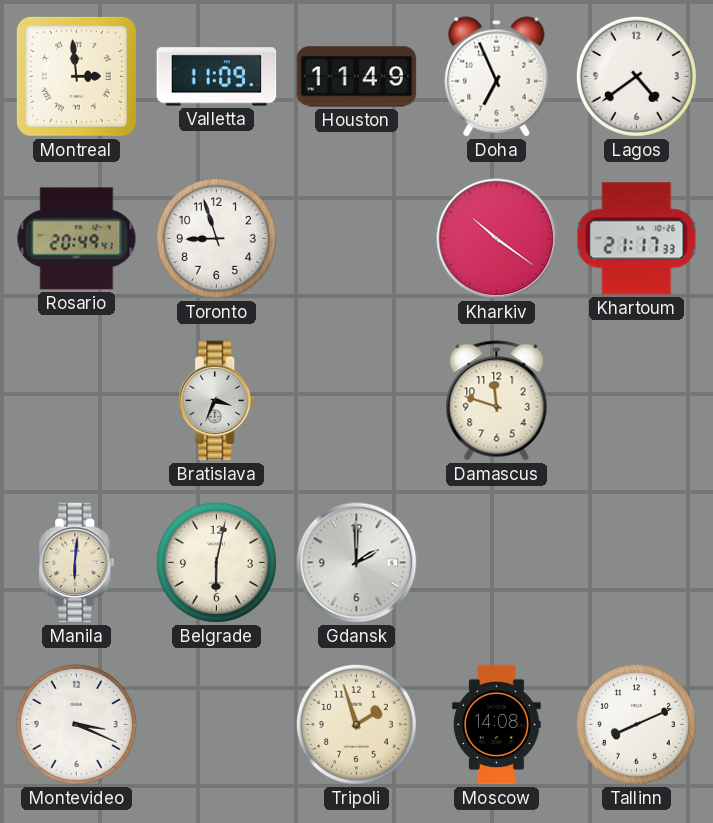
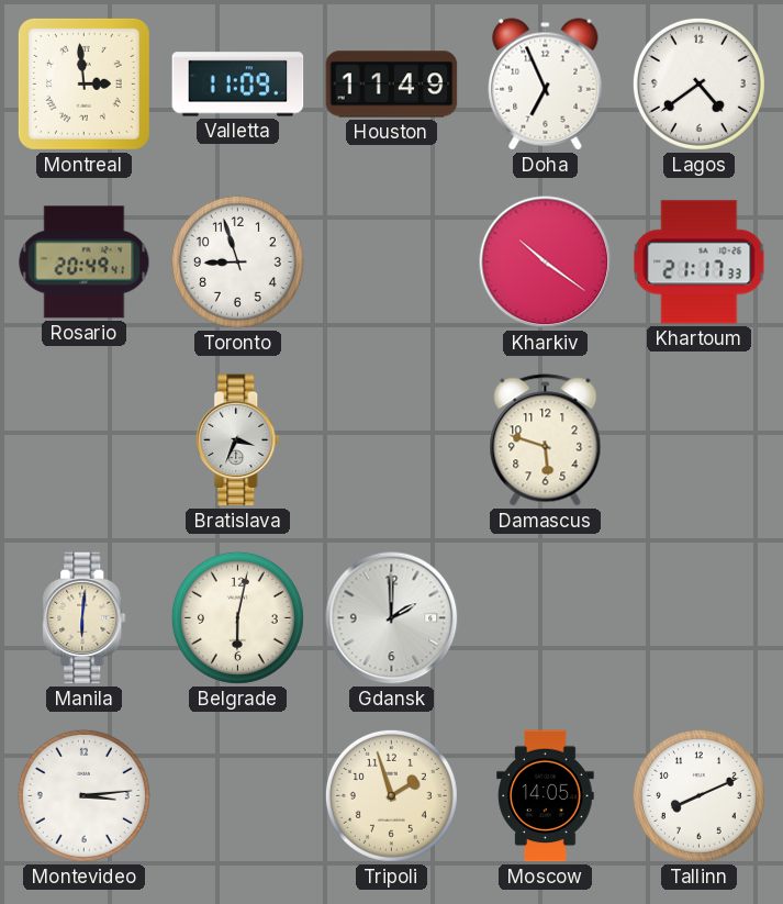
Damascus: 11:48 -> 5:48
Montevideo: 3:19 -> 3:14
Moscow: 14:08 -> 14:05
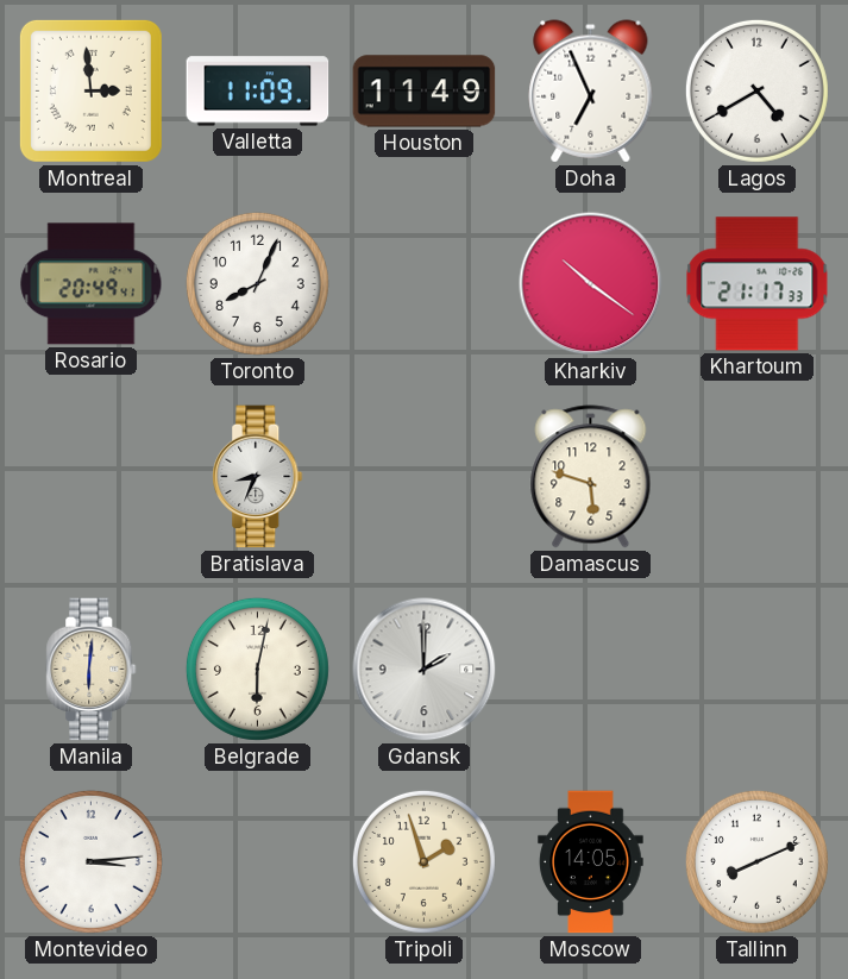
Lagos: 4:39 -> 4:40
Toronto: 8:57 -> 8:04
Bratislava: 3:34 -> 8:34
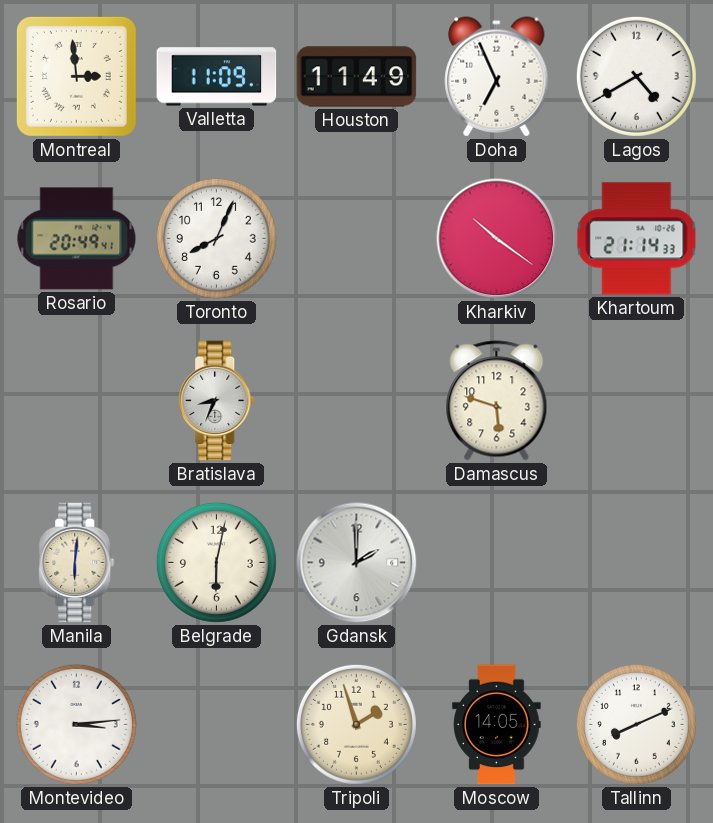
Khartoum: 21:17 -> 21:14
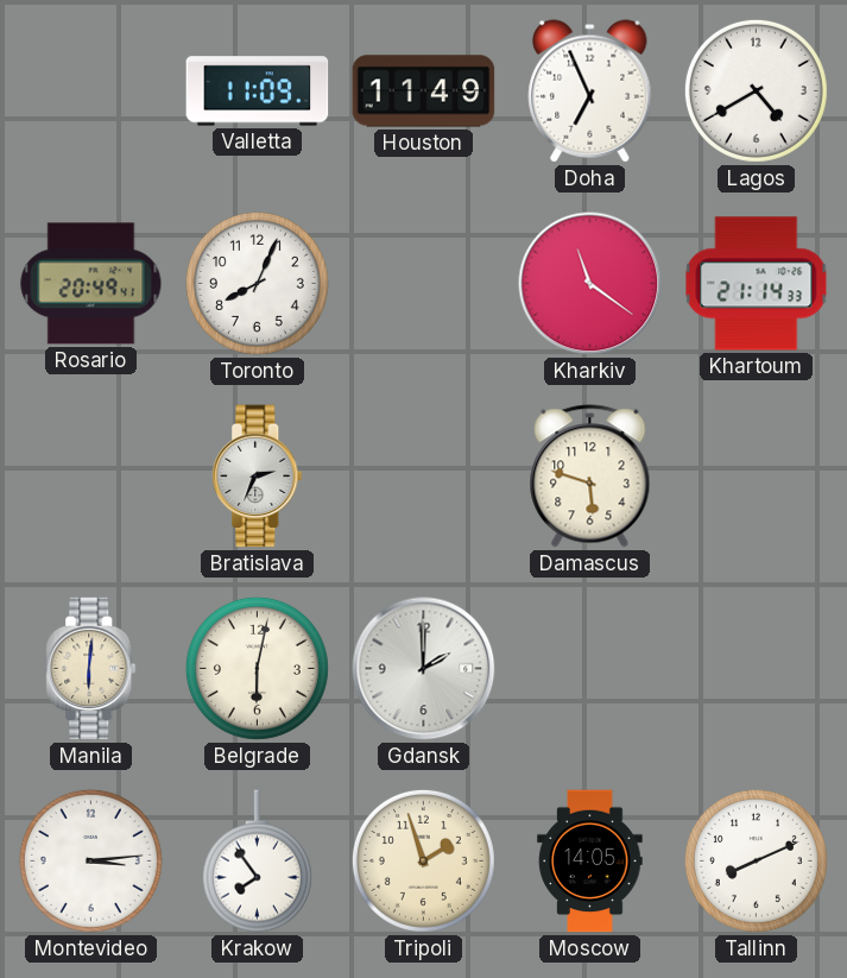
Montreal: 2:59 -> none
Kharkiv: 10:21 -> 11:21
Bratislava: 8:34 -> 2:34
Krakow: none -> 7:54
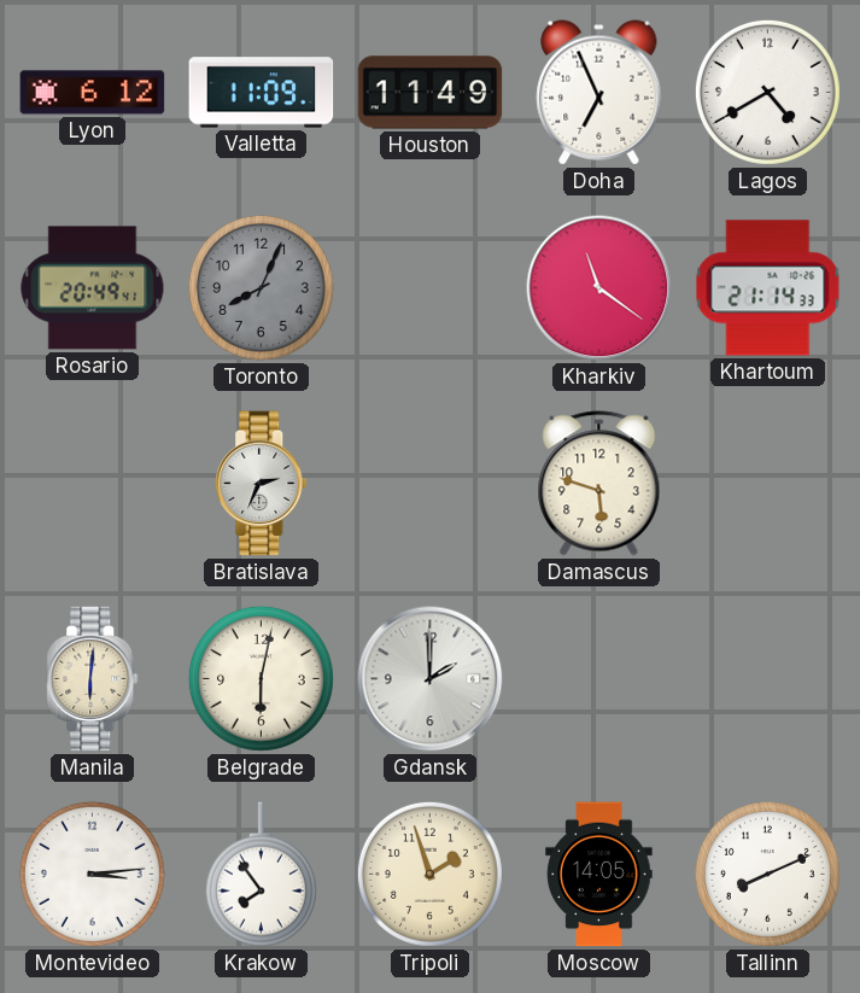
Lyon: none -> 6:12
Toronto dial: white -> grey
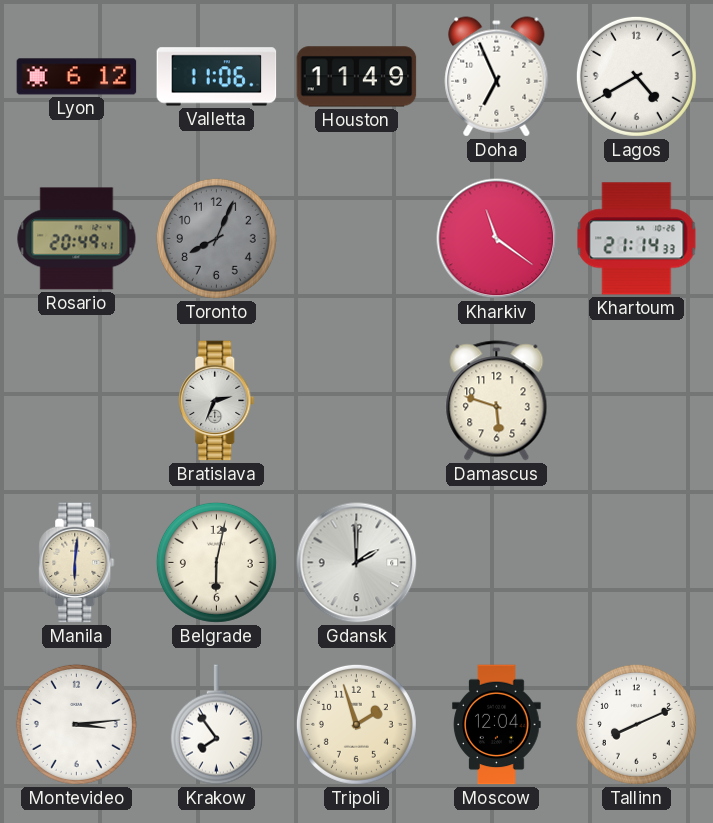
Valletta: 11:09 -> 11:06
Moscow: 14:05 -> 12:04
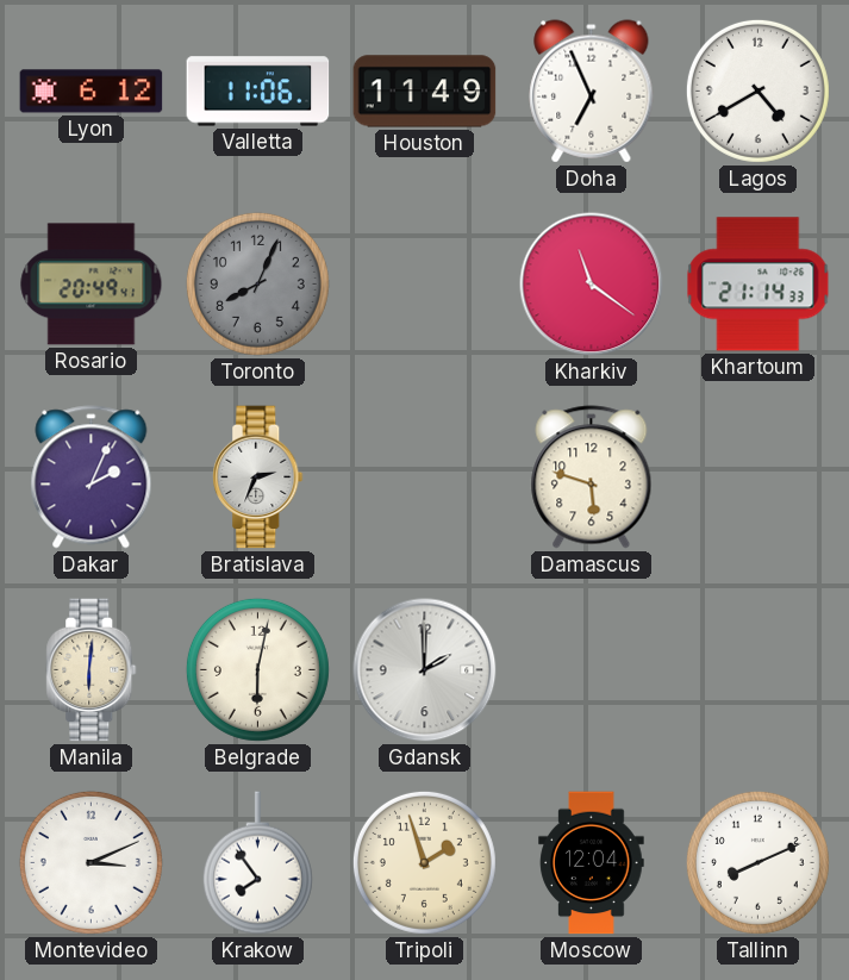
Dakar: none -> 2:04
Montevideo: 3:14 -> 3:11
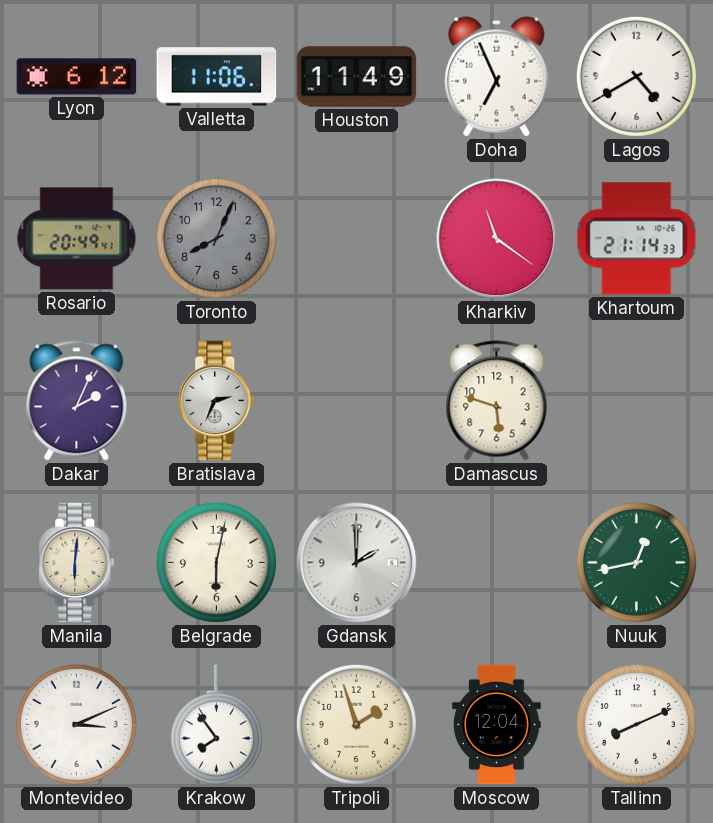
Nuuk: none -> 12:43
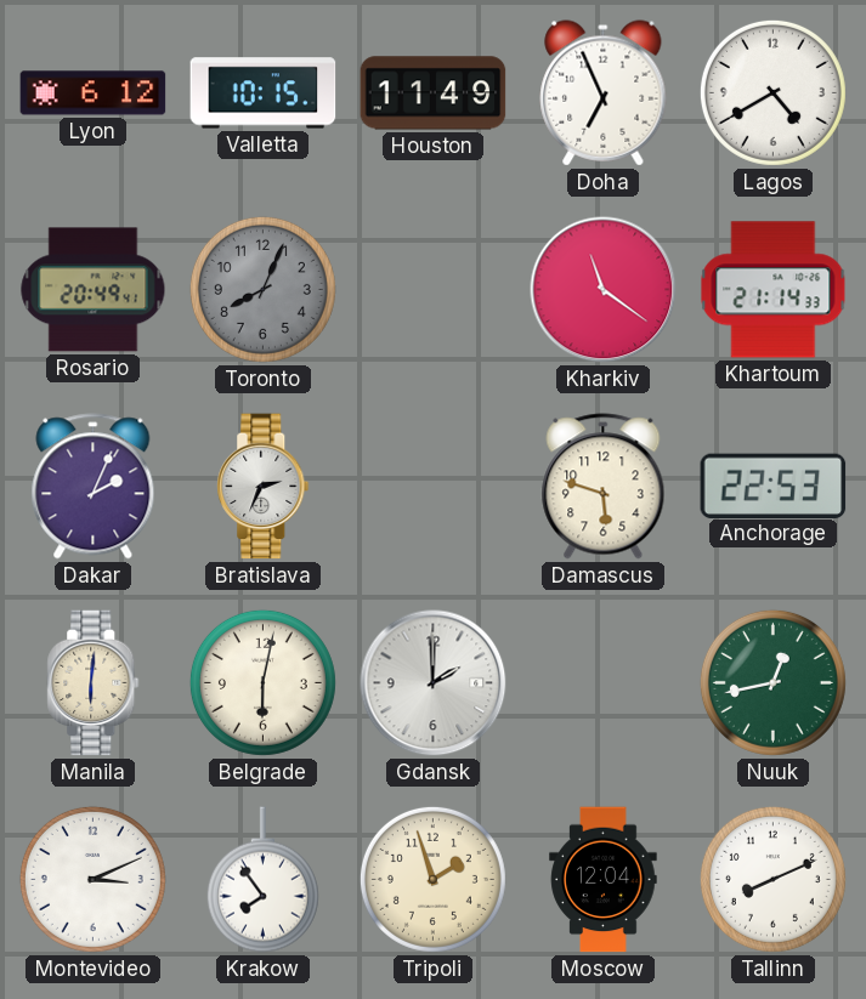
Valletta: 11:06 -> 10:15
Anchorage: none -> 22:53
